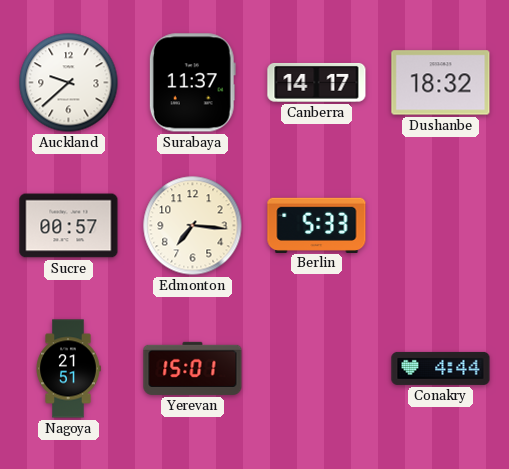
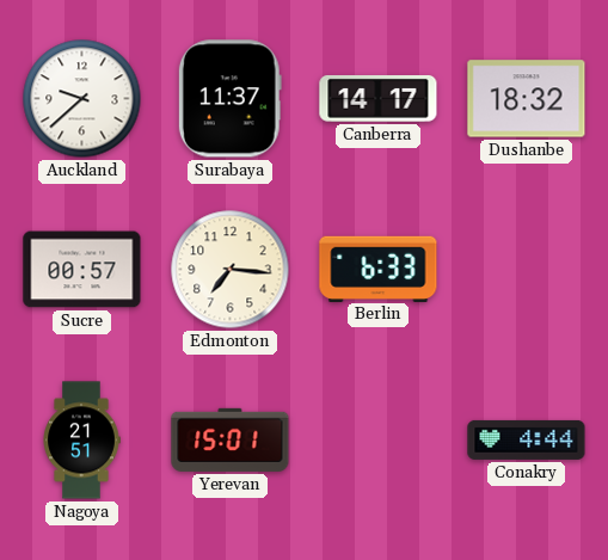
Berlin: 5:33 -> 6:33
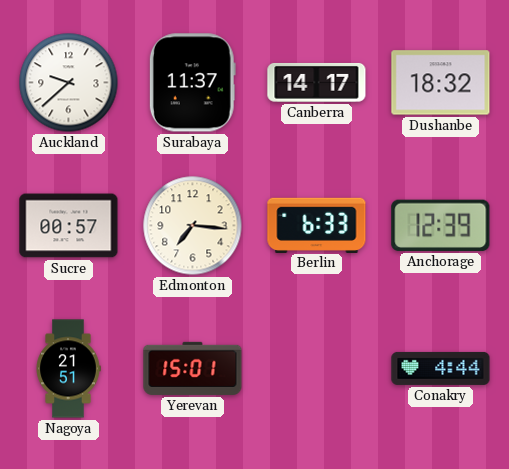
Anchorage: none -> 12:39
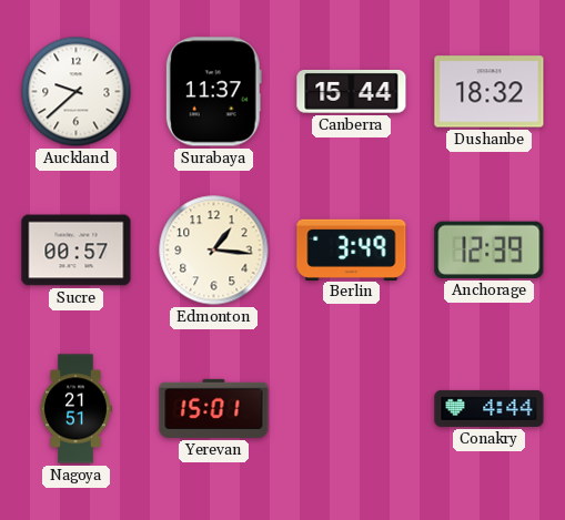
Canberra: 14:17 -> 15:44
Edmonton: 7:16 -> 1:16
Berlin: 6:33 -> 3:49
